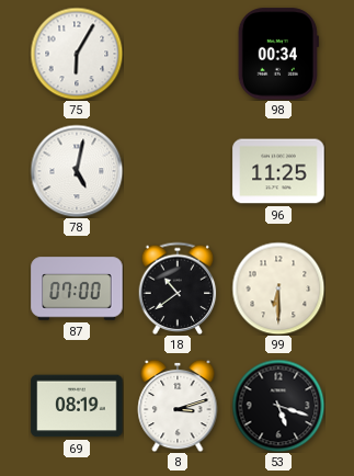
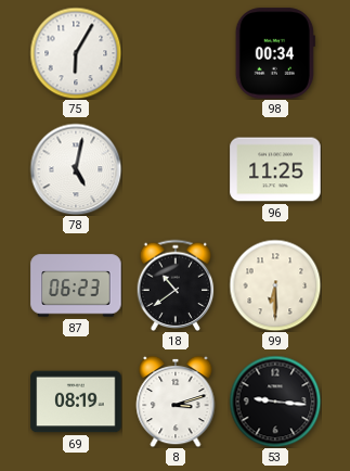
87: 07:00 -> 06:23
53: 5:18 -> 9:16
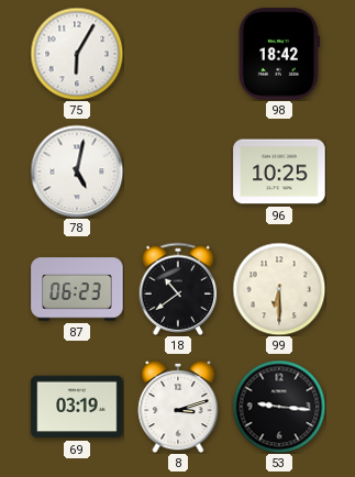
98: 00:34 -> 18:42
96: 11:25 -> 10:25
69: 08:19 -> 03:19
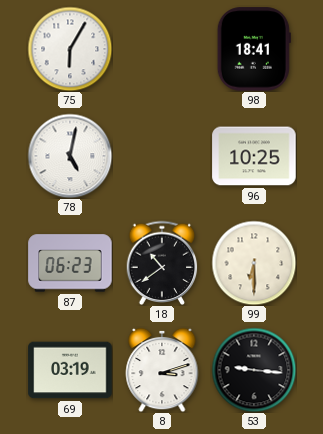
98: 18:42 -> 18:41
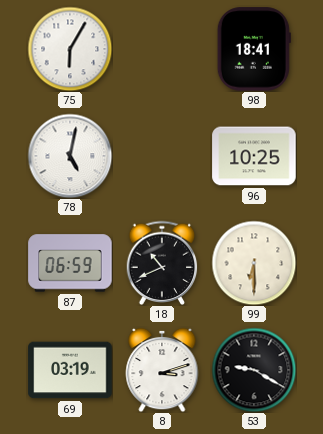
87: 06:23 -> 06:59
18: 10:39 -> 10:41
53: 9:16 -> 9:20
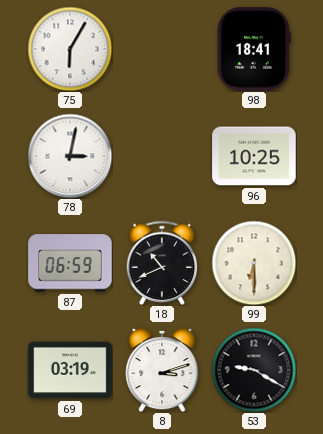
78: 5:02 -> 3:02
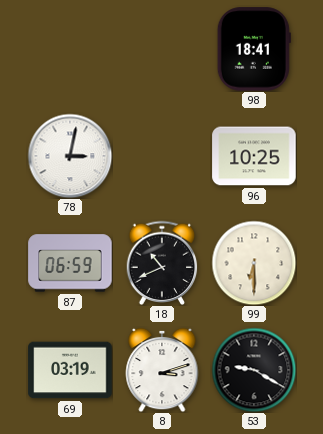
75: 6:05 -> none
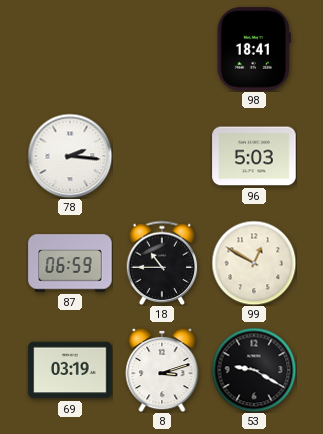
78: 3:02 -> 2:16
96: 10:25 -> 5:03
18: 10:41 -> 10:45
99: 6:30 -> 12:50
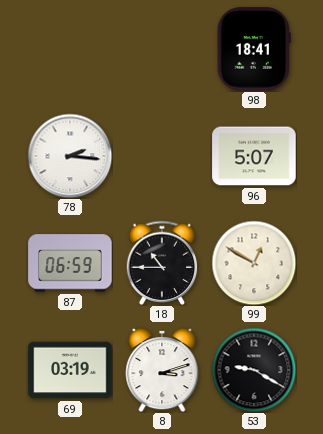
96: 5:03 -> 5:07
